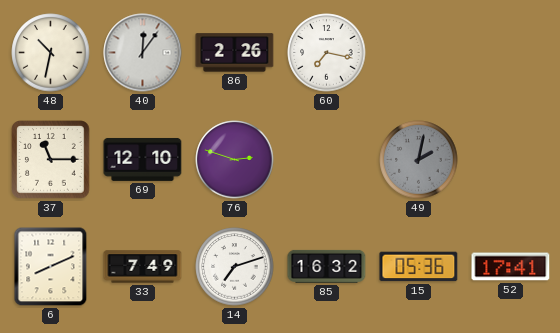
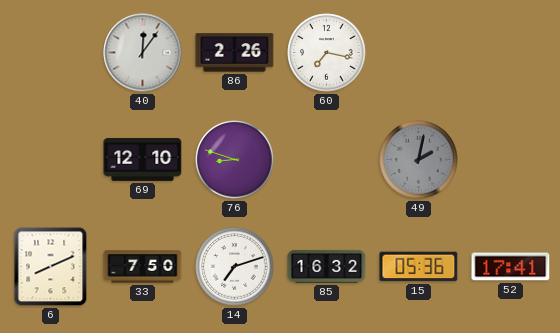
48: 10:32 -> none
37: 11:15 -> none
76: 2:48 -> 8:48
33: 7:49 -> 7:50
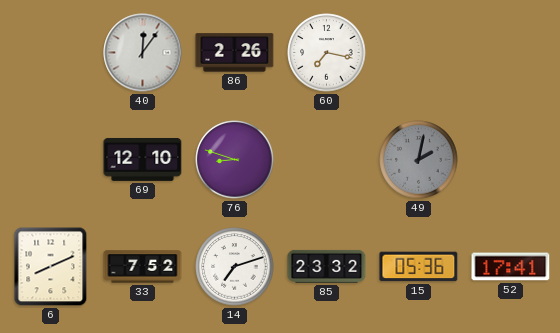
33: 7:50 -> 7:52
85: 16:32 -> 23:32
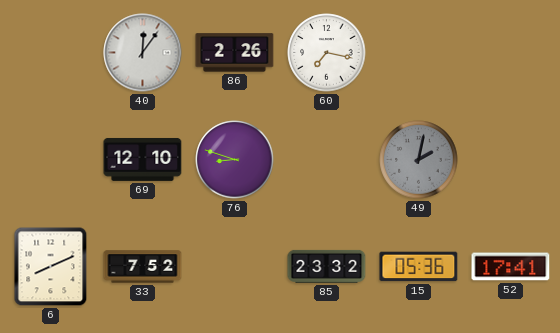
14: 7:12 -> none
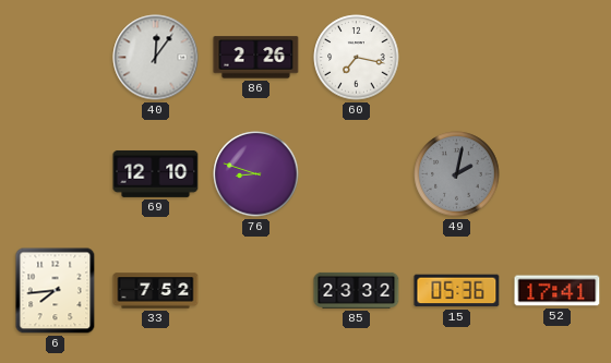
6: 8:11 -> 7:44
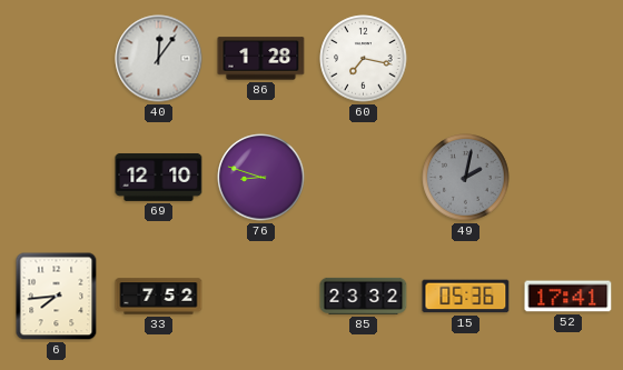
86: 2:26 -> 1:28
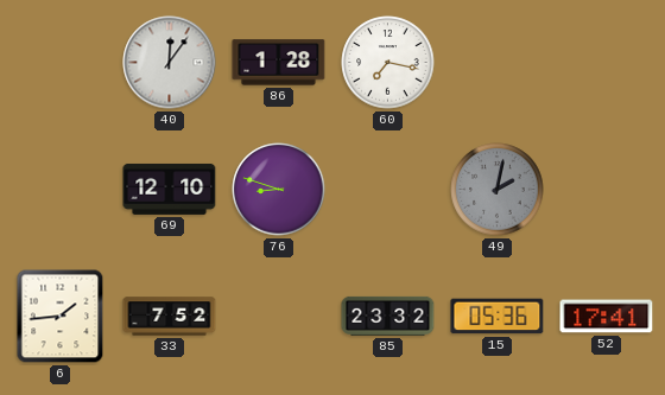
6: 7:44 -> 1:44
